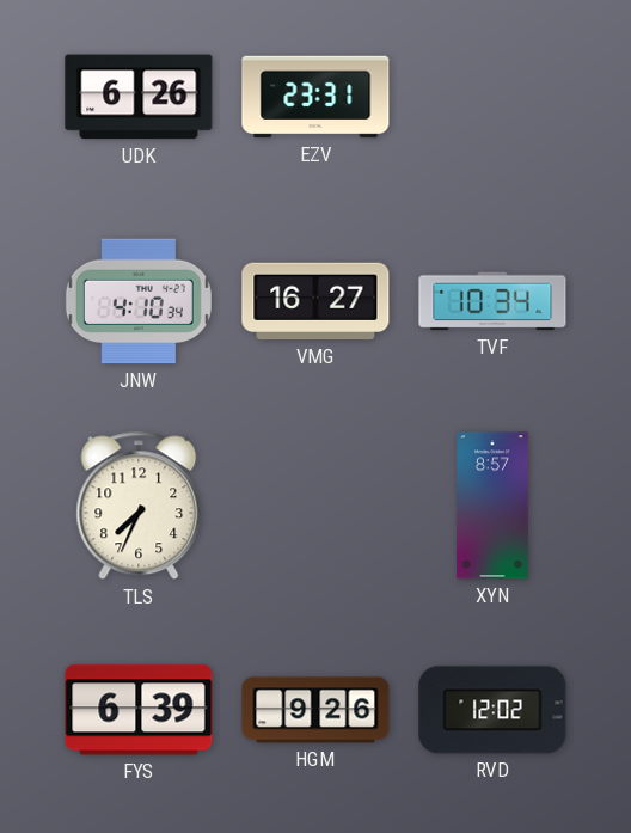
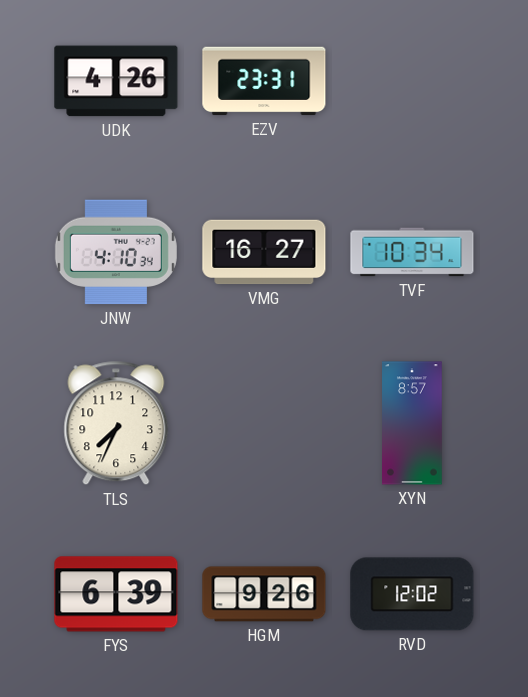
UDK: 6:26 -> 4:26
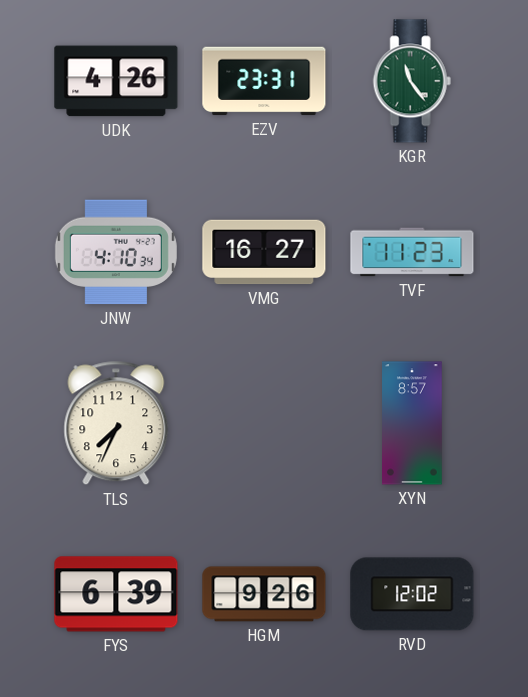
KGR: none -> 11:24
TVF: 10:34 -> 11:23
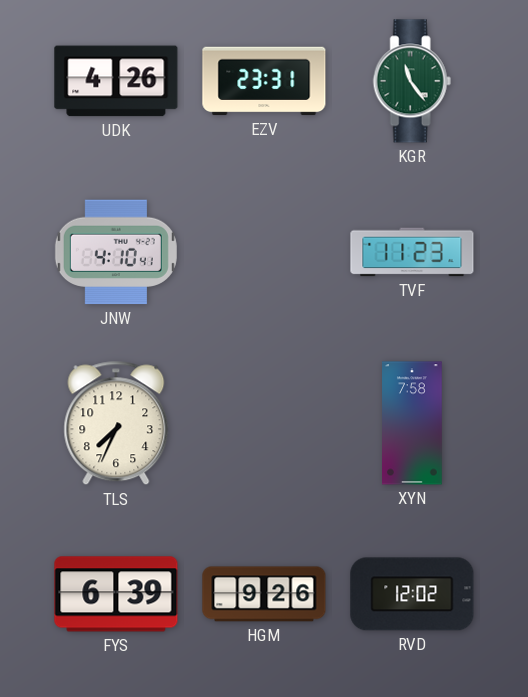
JNW: 4:10:34 -> 4:10:41
VMG: 16:27 -> none
XYN: 8:57 -> 7:58
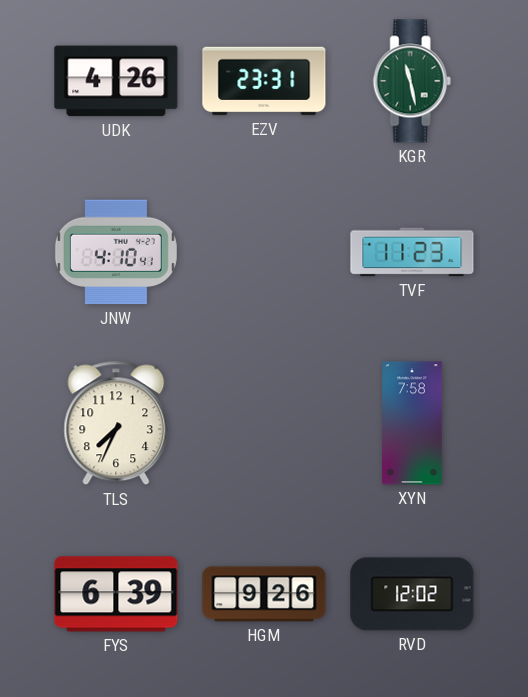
KGR: 11:24 -> 11:28
